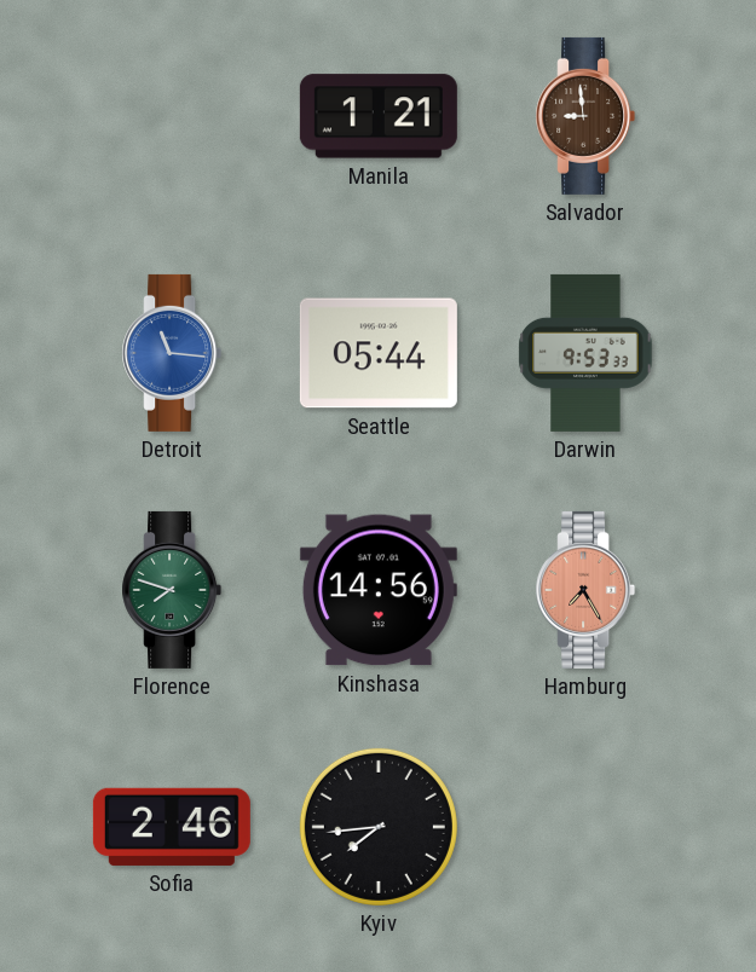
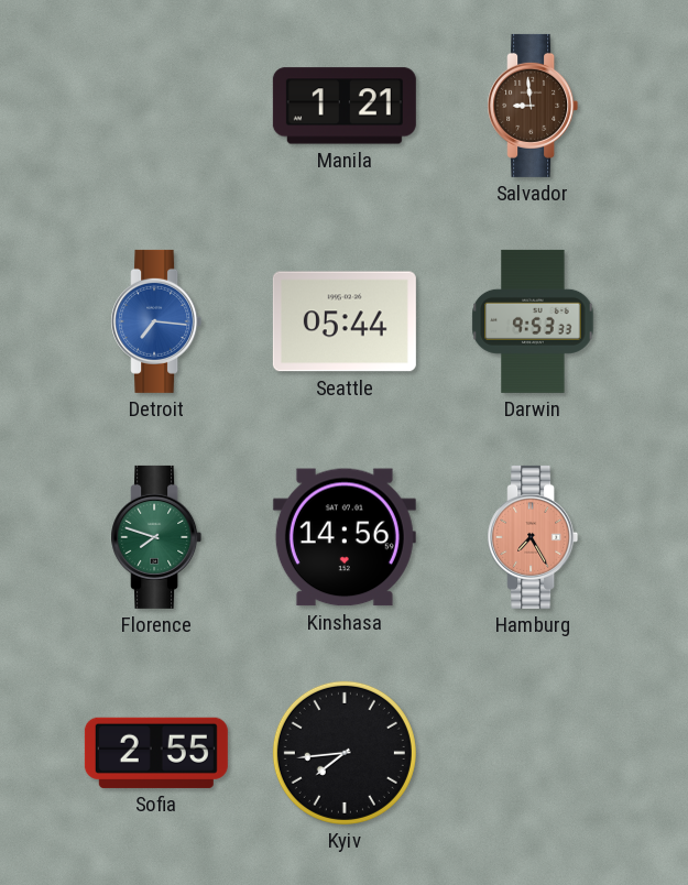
Detroit: 11:16 -> 7:16
Sofia: 2:46 -> 2:55
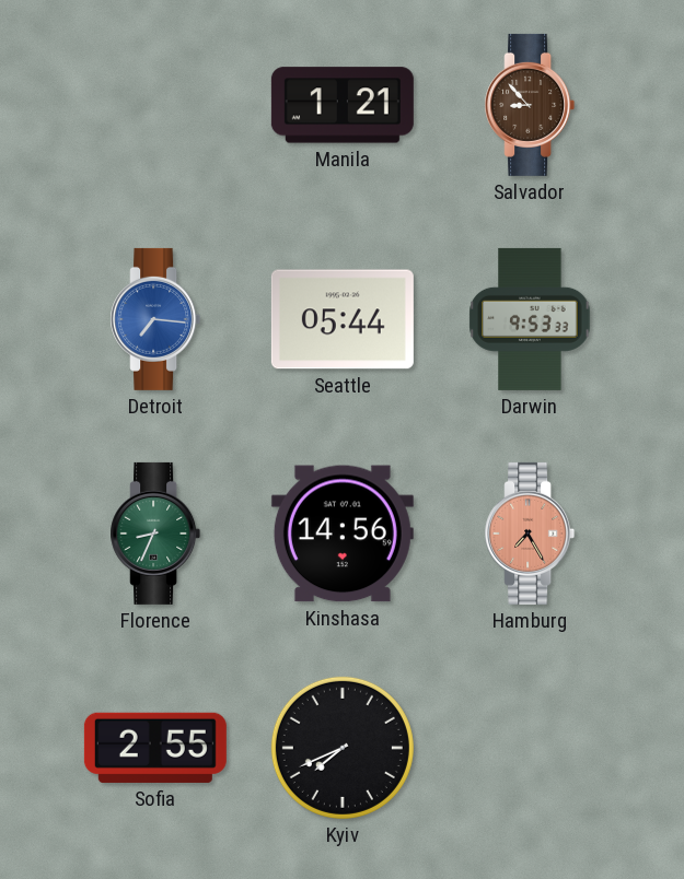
Salvador: 8:59 -> 8:53
Florence: 7:48 -> 8:34
Kyiv: 7:44 -> 7:41
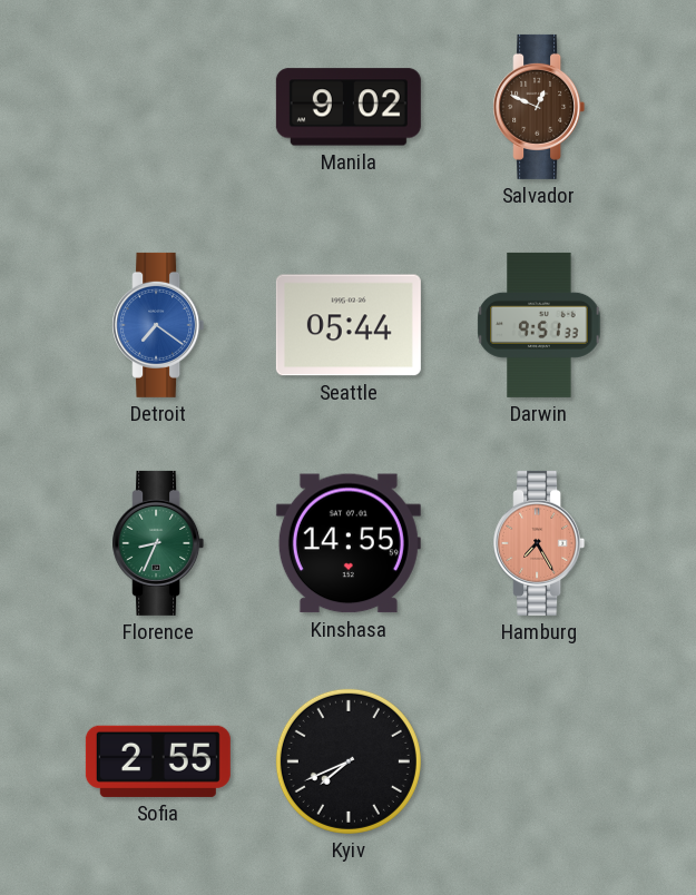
Manila: 1:21 -> 9:02
Salvador: 8:53 -> 12:49
Detroit: 7:16 -> 7:21
Darwin: 9:53 -> 9:51
Kinshasa: 14:56 -> 14:55
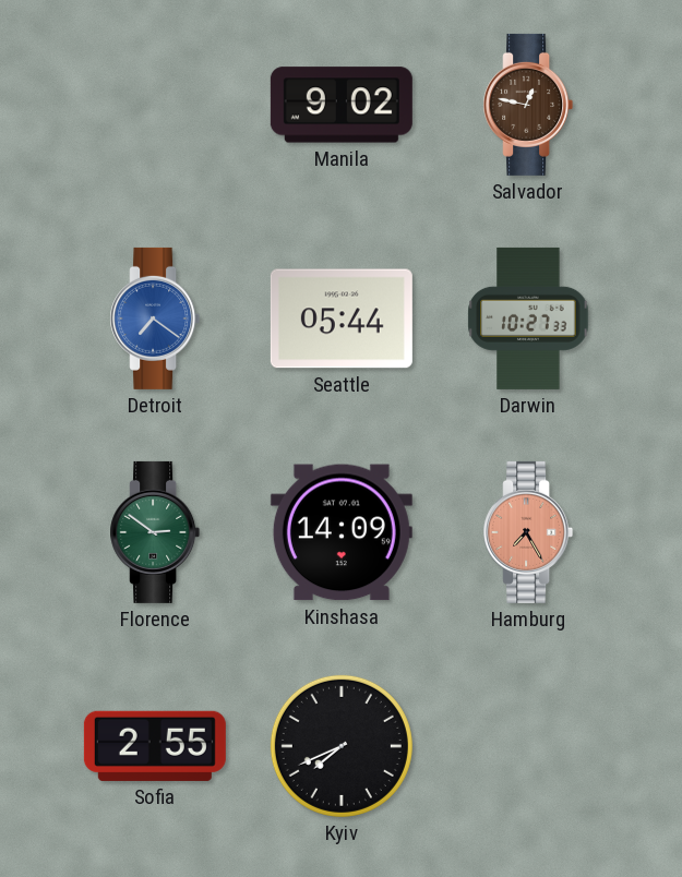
Salvador: 12:49 -> 12:47
Darwin: 9:51 -> 10:27
Florence: 8:34 -> 2:51
Kinshasa: 14:55 -> 14:09
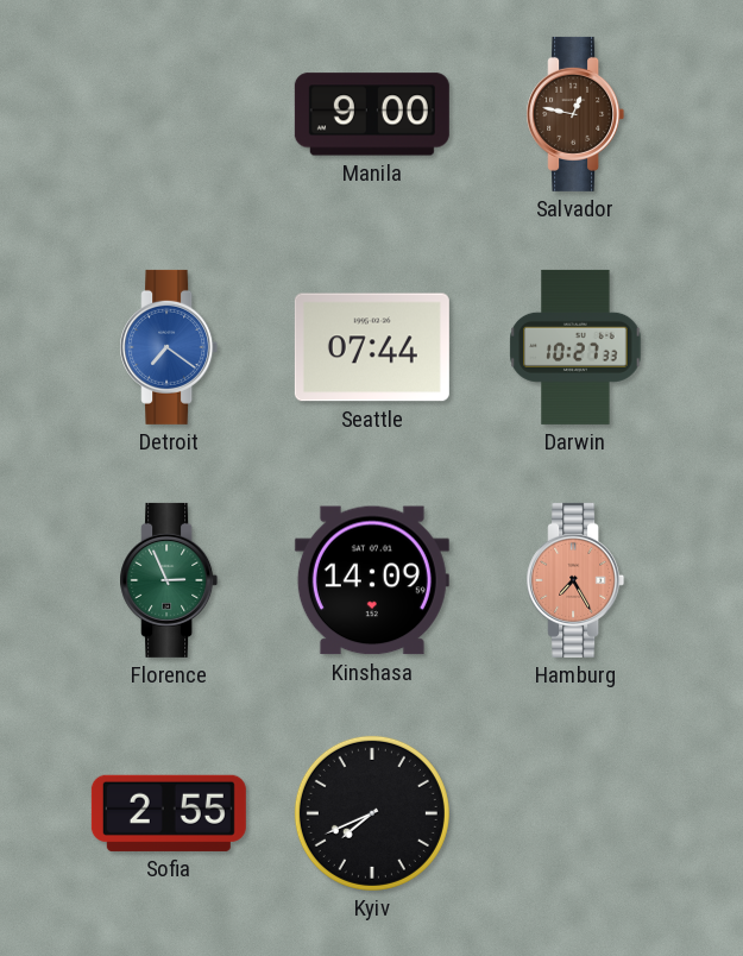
Manila: 9:02 -> 9:00
Seattle: 05:44 -> 07:44
Florence: 2:51 -> 2:56
